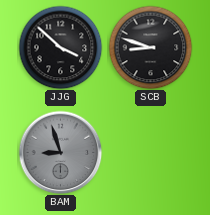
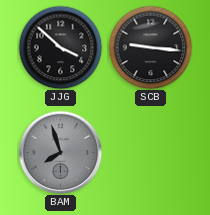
SCB: 8:48 -> 9:16
BAM: 8:57 -> 7:57
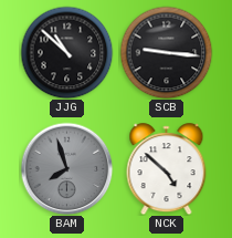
JJG: 3:52 -> 10:52
NCK: none -> 4:52
